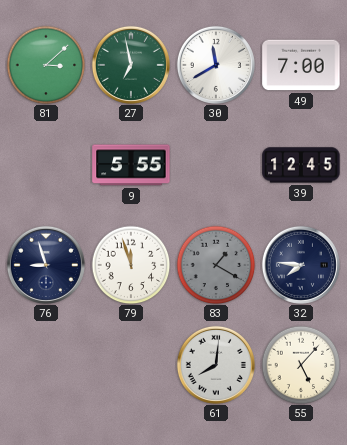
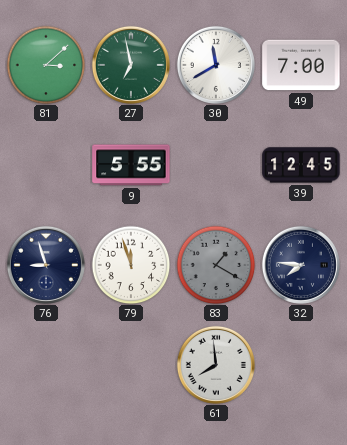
61: 8:01 -> 7:59
55: 5:07 -> none
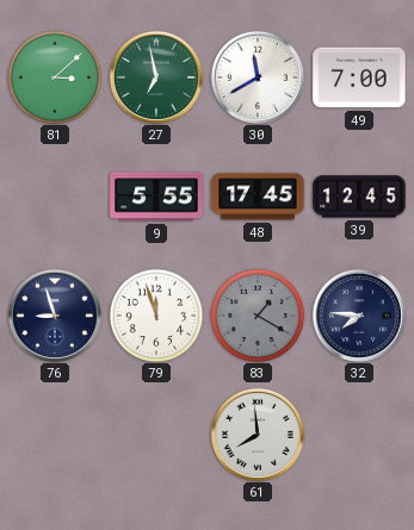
48: none -> 17:45
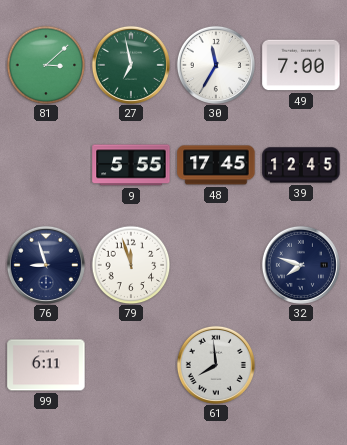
30: 11:40 -> 11:35
83: 1:20 -> none
32: 7:46 -> 7:48
99: none -> 6:11
